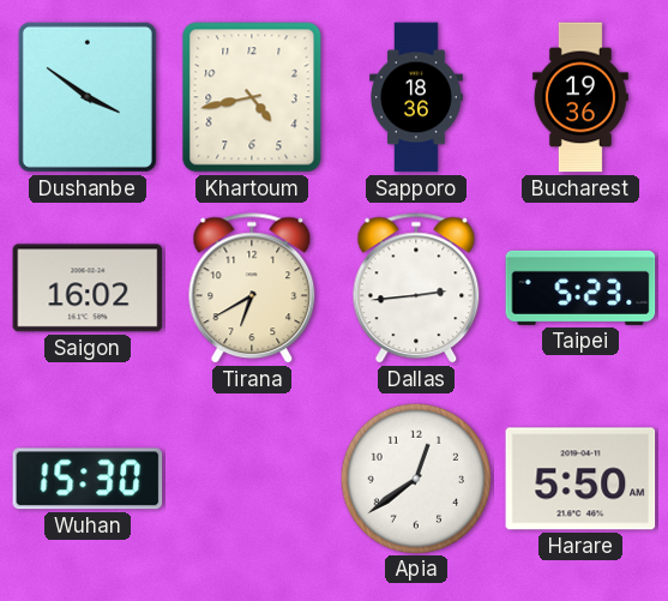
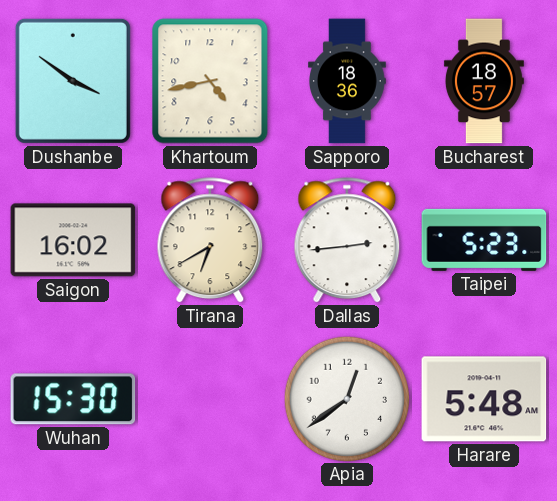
Bucharest: 19:36 -> 18:57
Harare: 5:50 -> 5:48
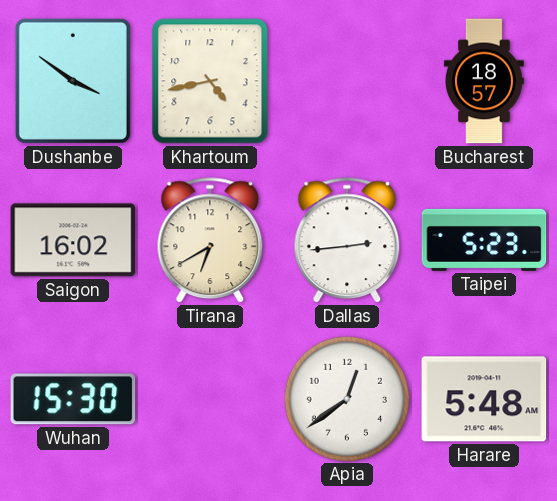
Sapporo: 18:36 -> none
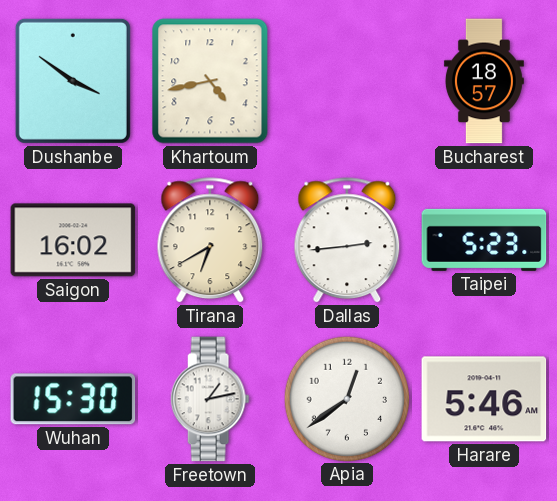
Freetown: none -> 1:13
Harare: 5:48 -> 5:46
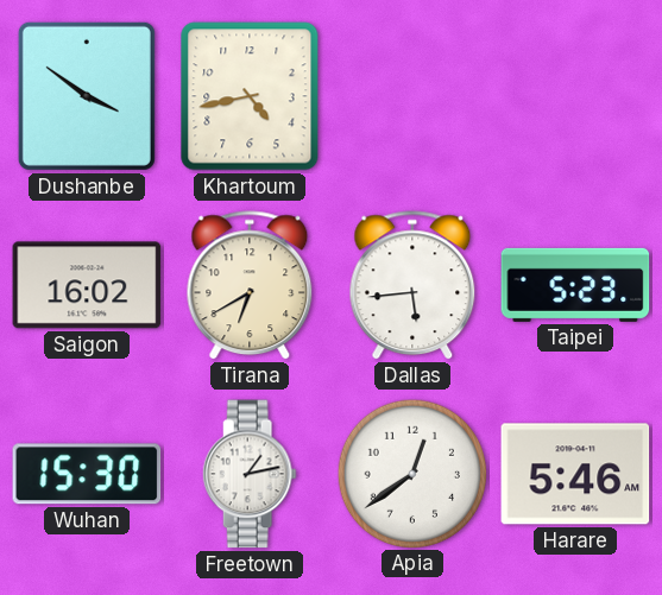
Bucharest: 18:57 -> none
Dallas: 2:44 -> 5:44
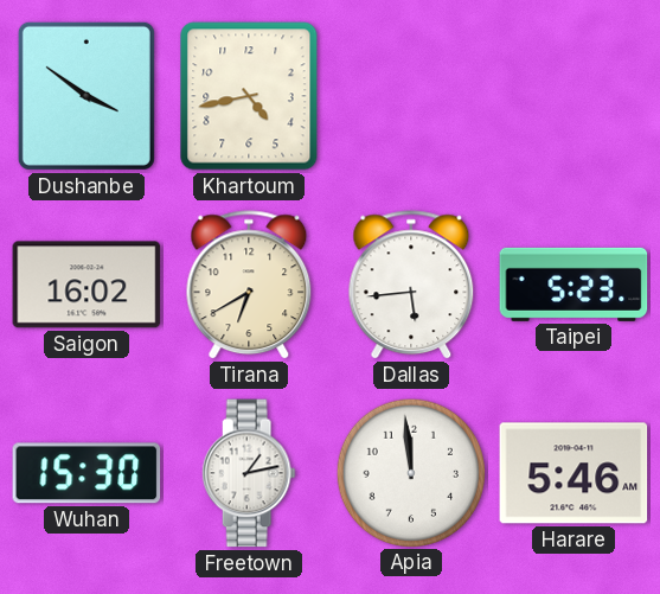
Apia: 12:39 -> 11:59
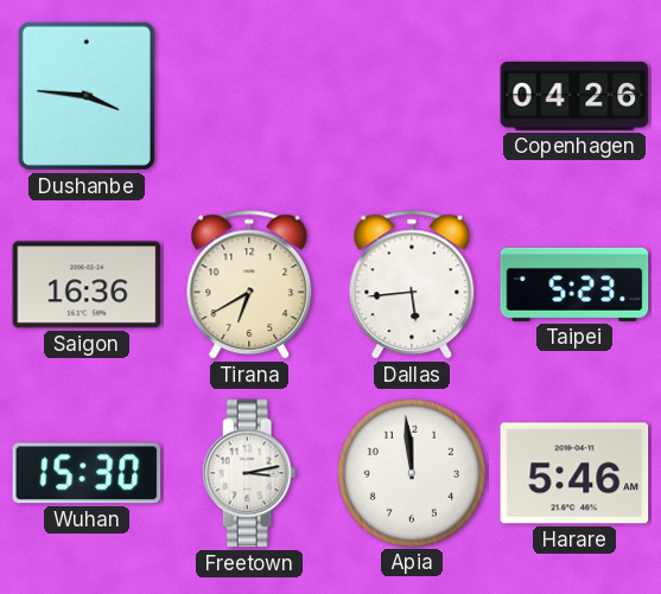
Dushanbe: 3:51 -> 3:46
Khartoum: 4:43 -> none
Copenhagen: none -> 04:26
Saigon: 16:02 -> 16:36
Freetown: 1:13 -> 3:13
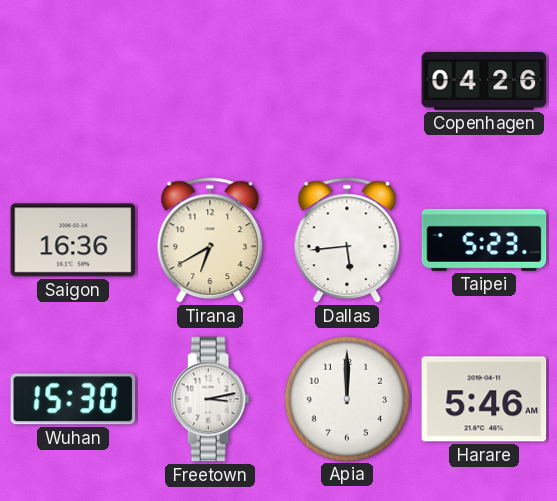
Dushanbe: 3:46 -> none
Apia: 11:59 -> 12:00
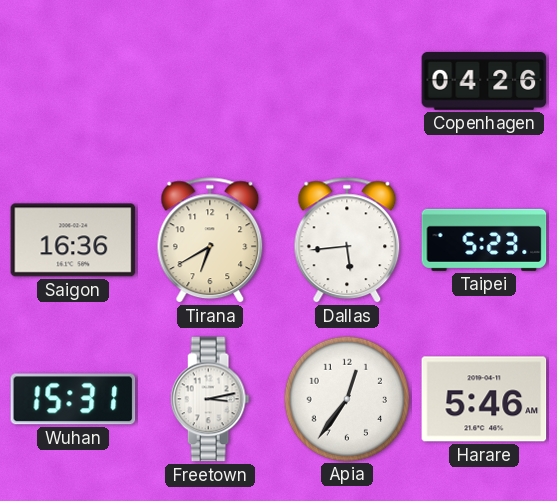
Wuhan: 15:30 -> 15:31
Apia: 12:00 -> 12:36
